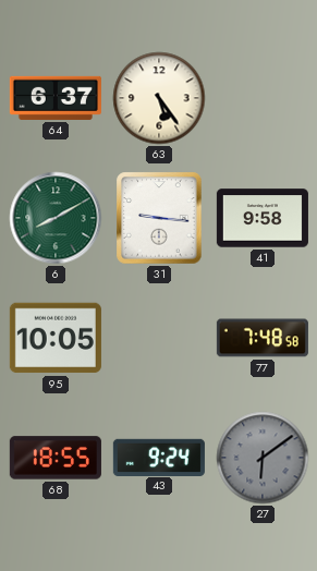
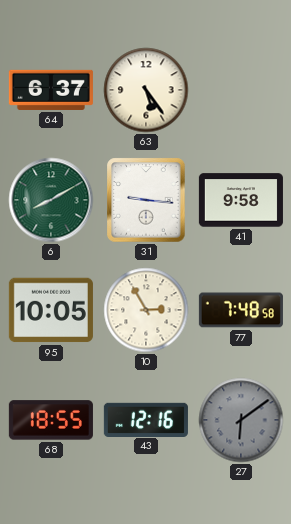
10: none -> 2:55
43: 9:24 -> 12:16
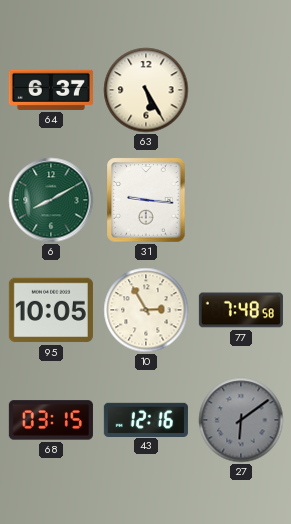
63: 5:24 -> 5:25
41: 9:58 -> none
68: 18:55 -> 03:15
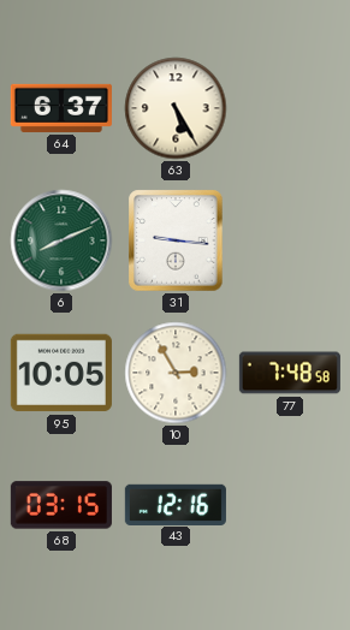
6: 8:10 -> 8:11
27: 6:09 -> none
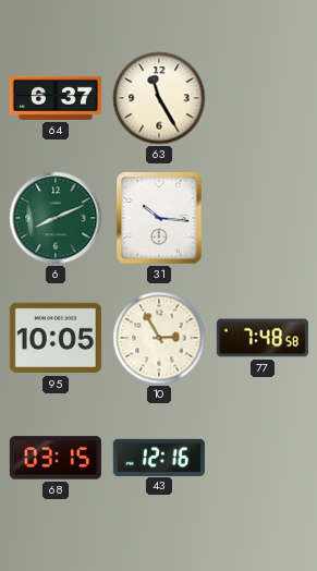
63: 5:25 -> 11:25
31: 9:16 -> 10:16
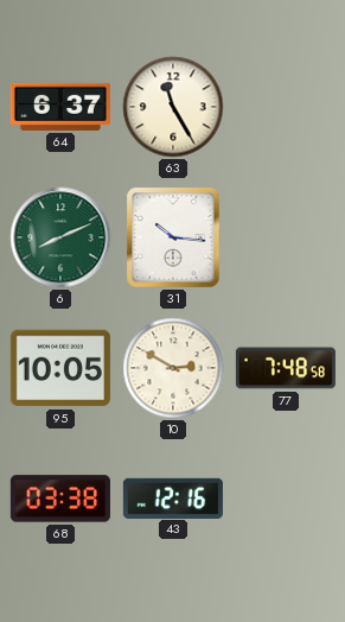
10: 2:55 -> 2:50
68: 03:15 -> 03:38
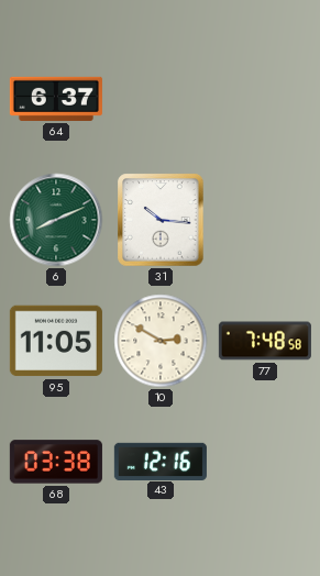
63: 11:25 -> none
95: 10:05 -> 11:05
